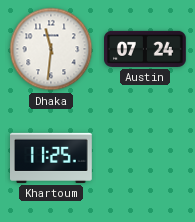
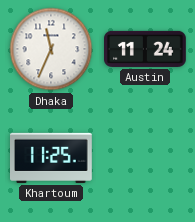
Dhaka: 11:31 -> 11:34
Austin: 07:24 -> 11:24
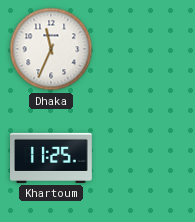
Austin: 11:24 -> none
